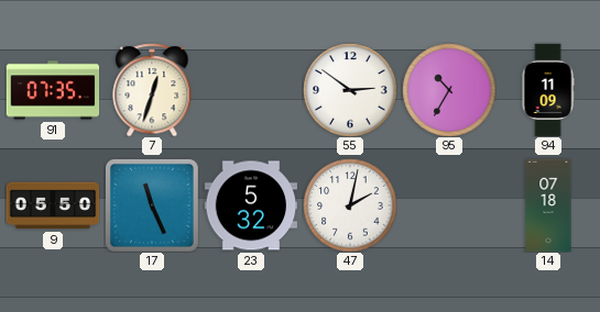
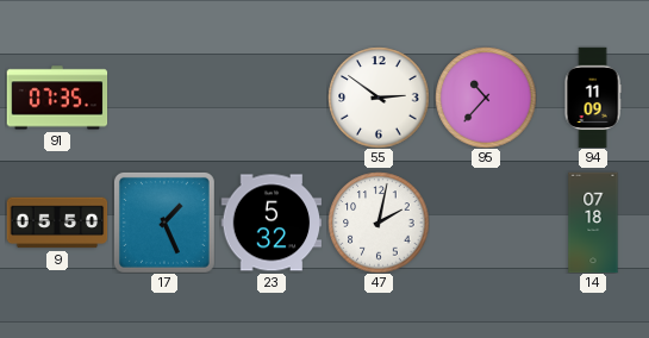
7: 12:33 -> none
95: 10:35 -> 10:37
17: 11:26 -> 1:26
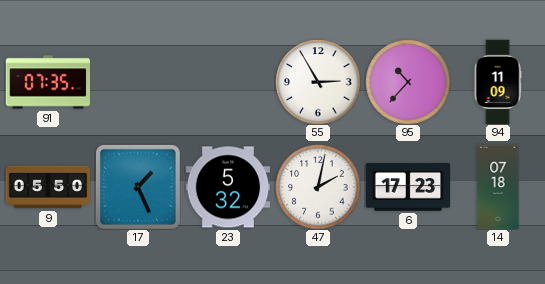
55: 2:51 -> 2:55
6: none -> 17:23
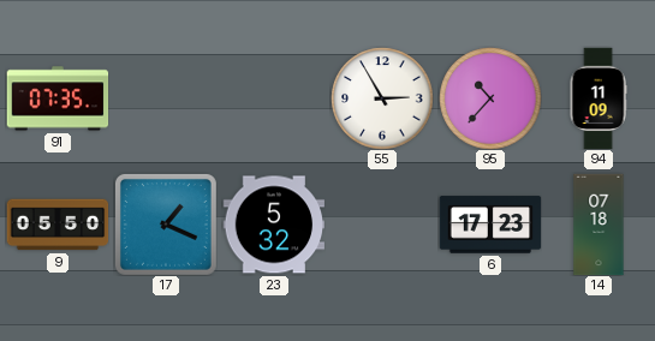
17: 1:26 -> 1:19
47: 2:02 -> none
